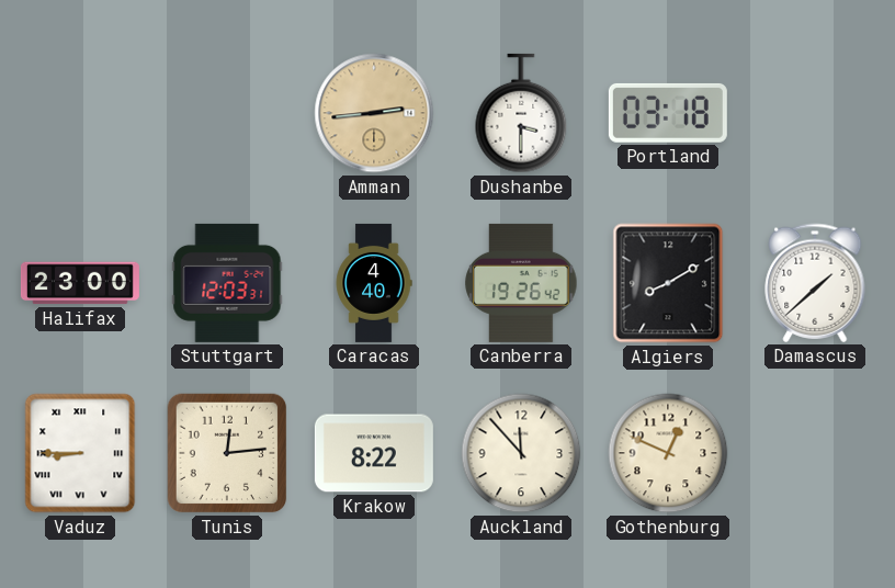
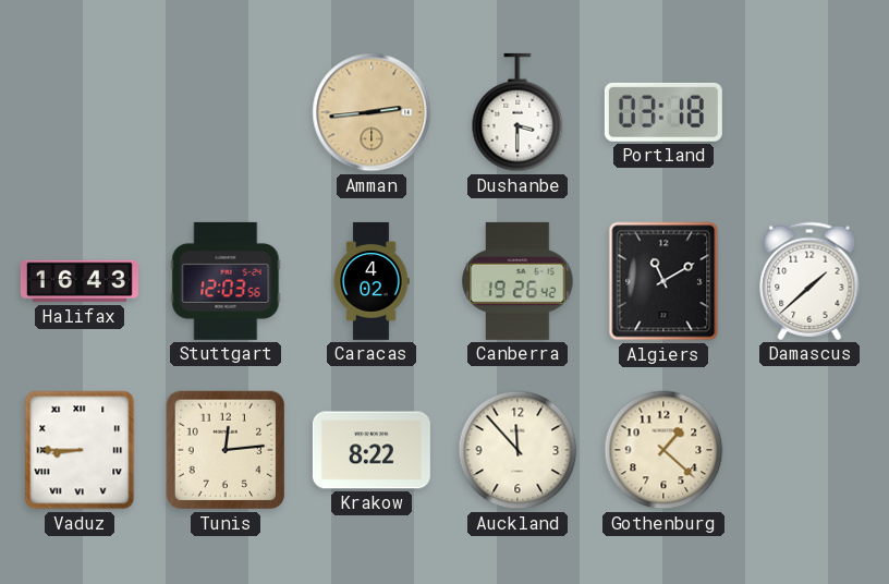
Halifax: 23:00 -> 16:43
Stuttgart: 12:03:31 -> 12:03:56
Caracas: 4:40 -> 4:02
Algiers: 8:10 -> 11:10
Gothenburg: 12:49 -> 1:22
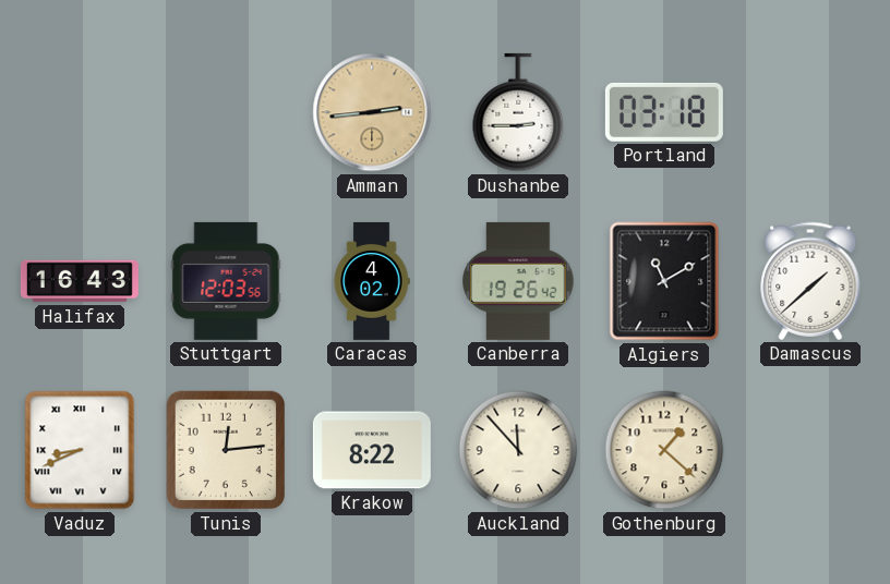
Dushanbe: 3:30 -> 2:45
Vaduz: 8:45 -> 8:41
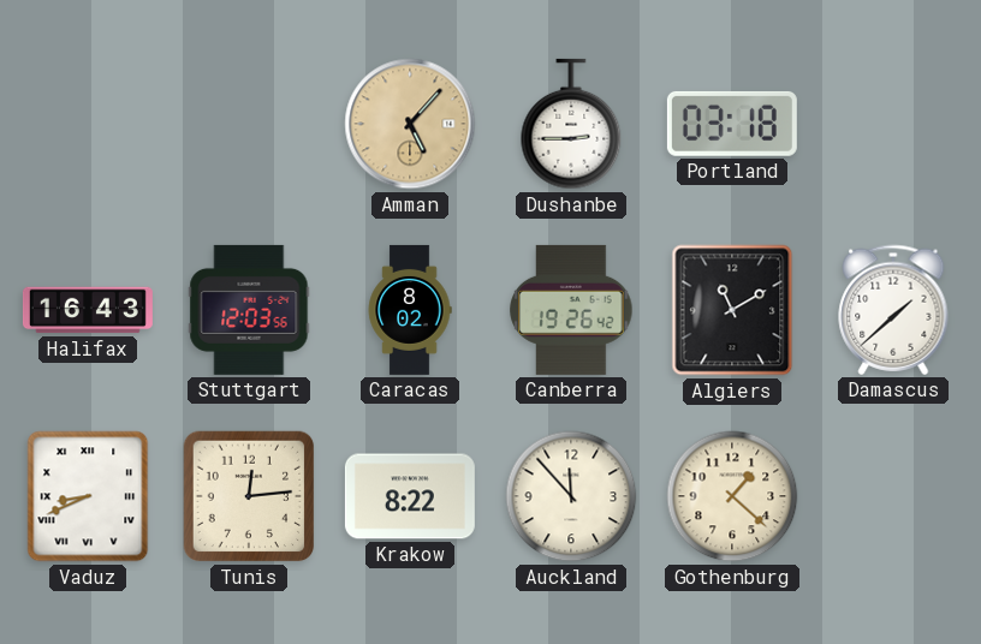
Amman: 2:44 -> 5:07
Caracas: 4:02 -> 8:02
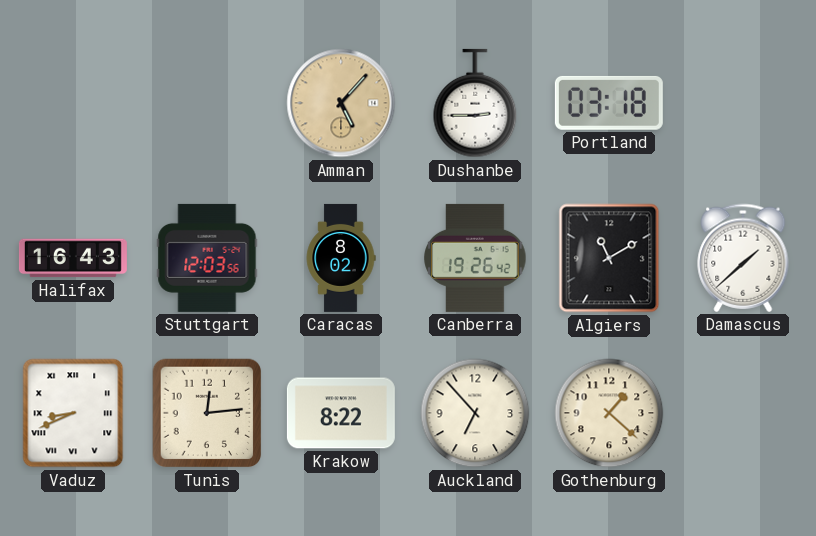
Auckland: 11:53 -> 6:53
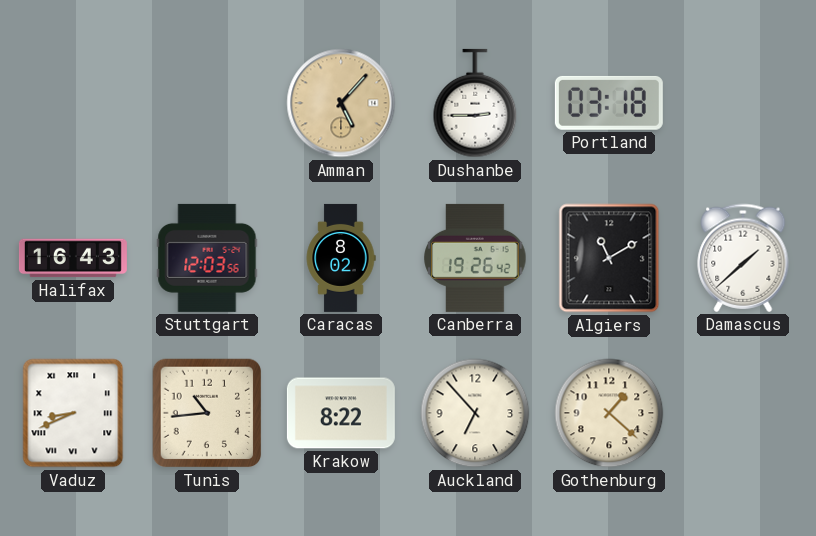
Tunis: 12:14 -> 10:44
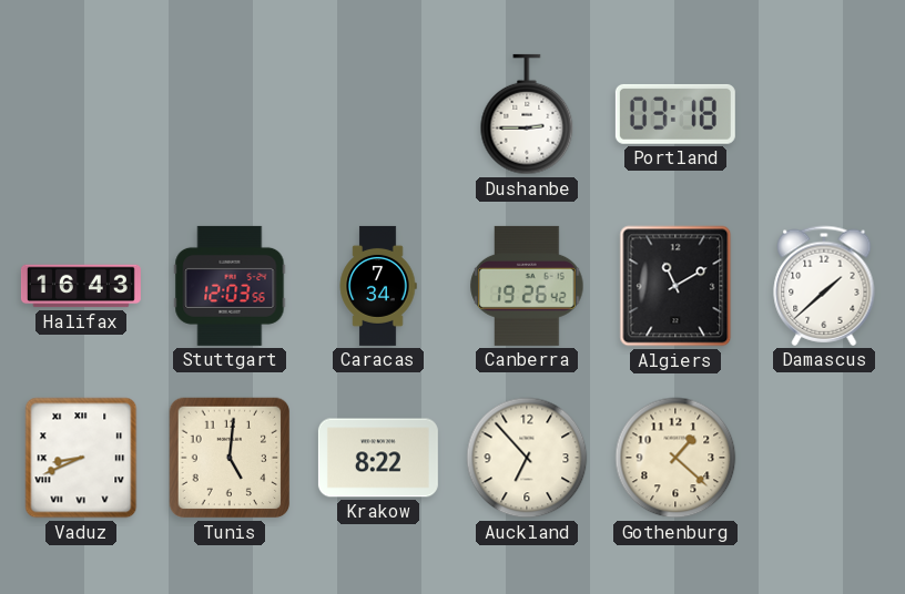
Amman: 5:07 -> none
Caracas: 8:02 -> 7:34
Tunis: 10:44 -> 5:01
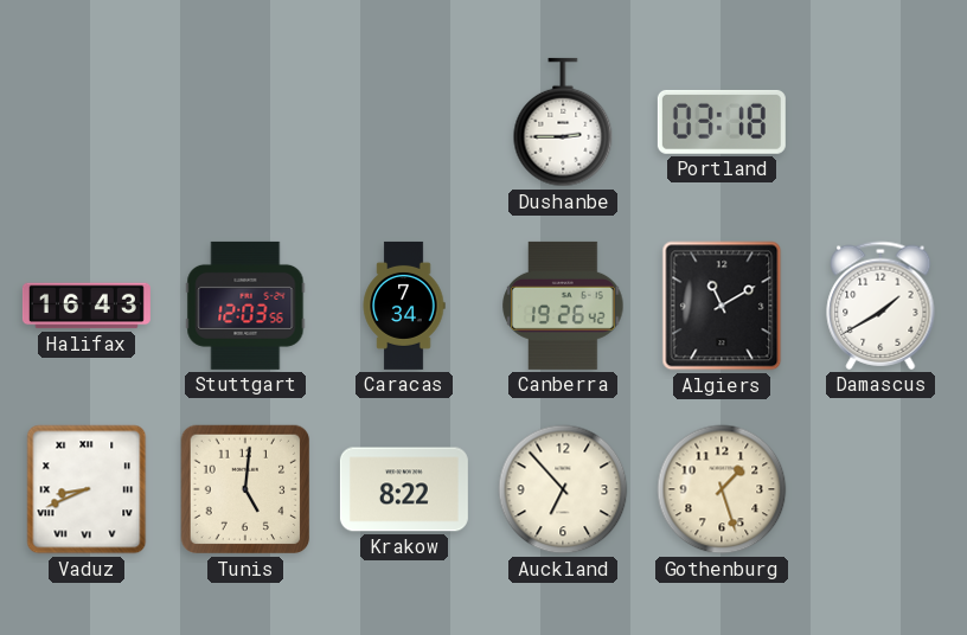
Damascus: 1:38 -> 1:40
Gothenburg: 1:22 -> 1:27
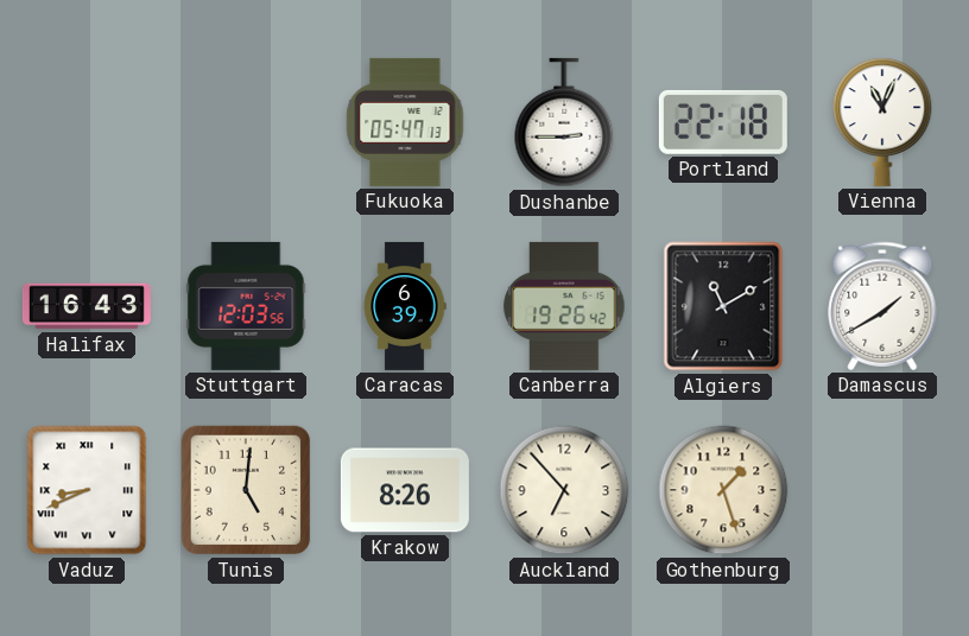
Fukuoka: none -> 05:47
Portland: 03:18 -> 22:18
Vienna: none -> 11:04
Caracas: 7:34 -> 6:39
Krakow: 8:22 -> 8:26
